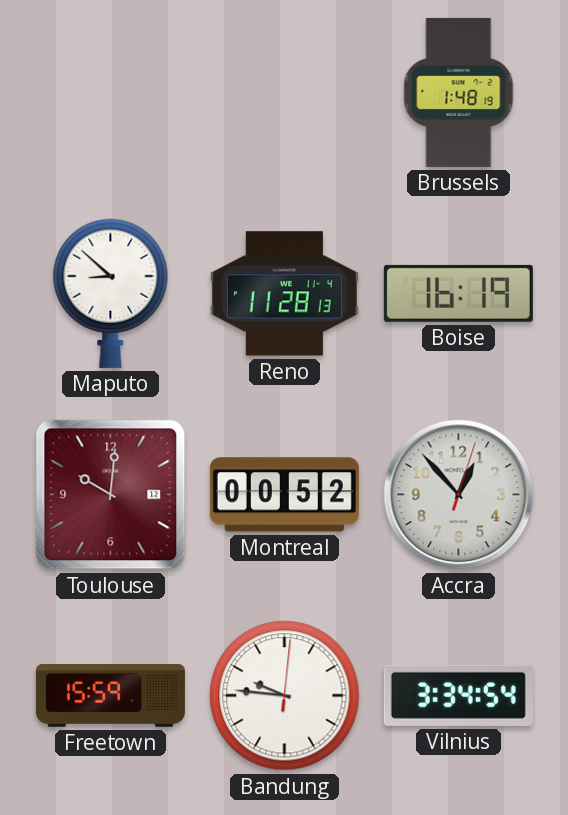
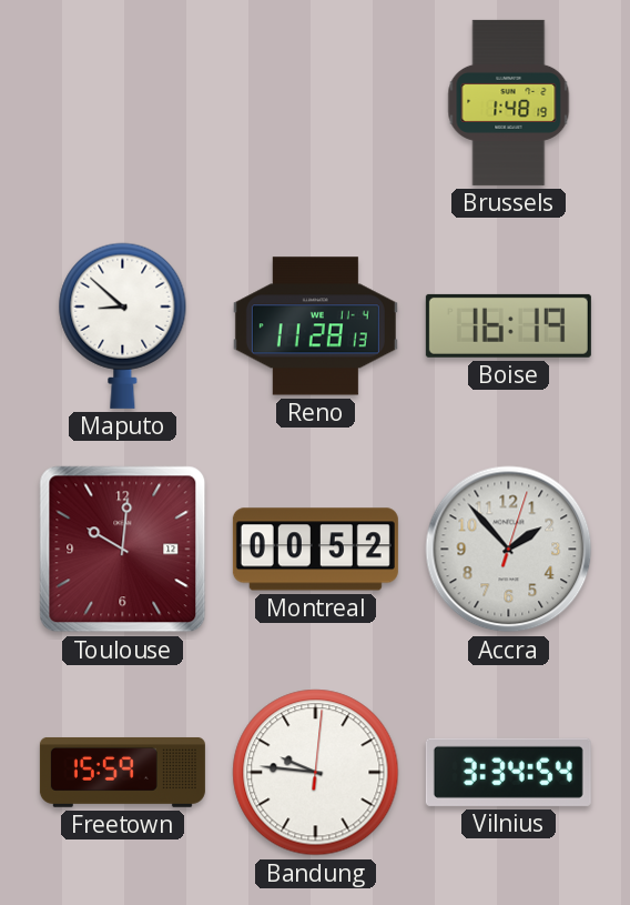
Accra: 12:53 -> 1:53
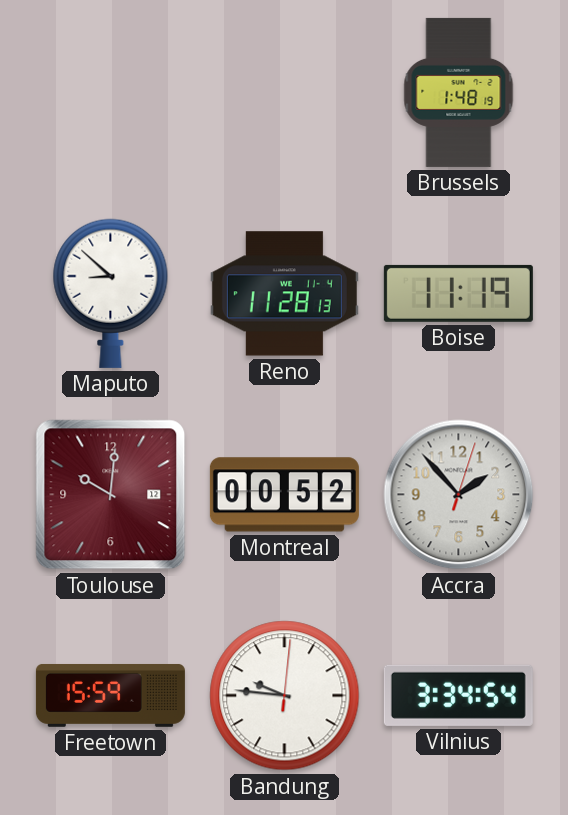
Boise: 16:19 -> 11:19
